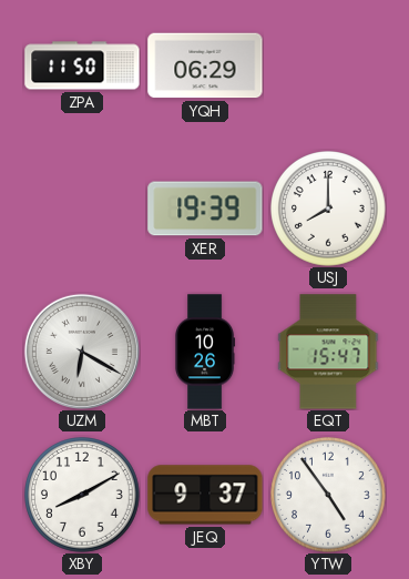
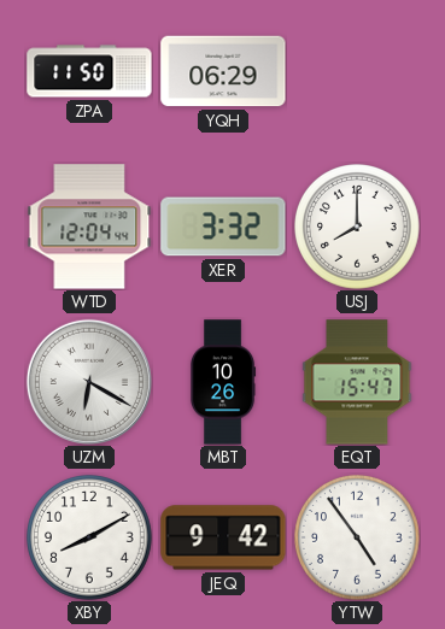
WTD: none -> 12:04
XER: 19:39 -> 3:32
JEQ: 9:37 -> 9:42
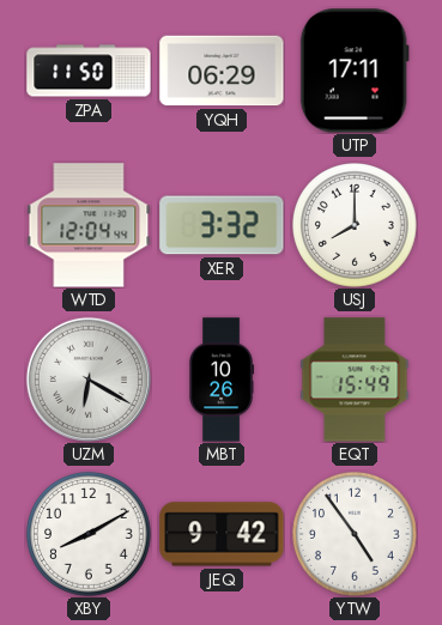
UTP: none -> 17:11
EQT: 15:47 -> 15:49
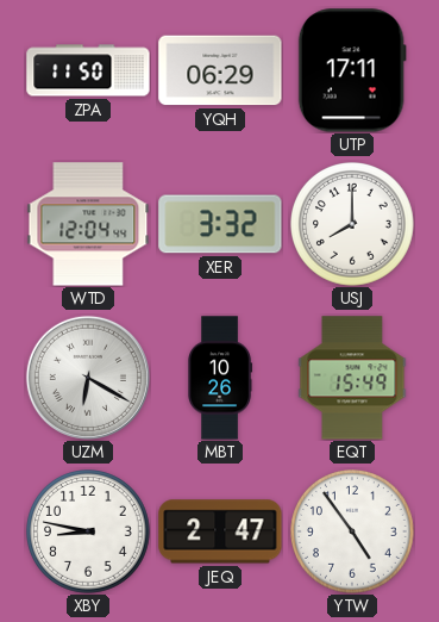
XBY: 8:10 -> 8:47
JEQ: 9:42 -> 2:47
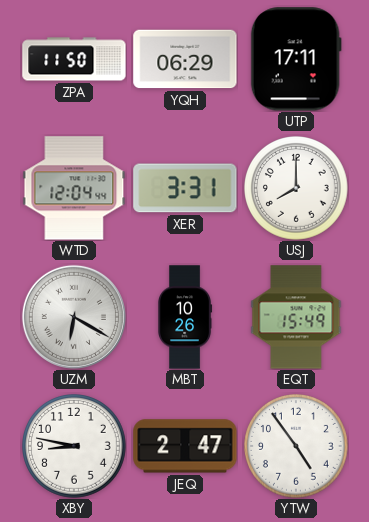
XER: 3:32 -> 3:31
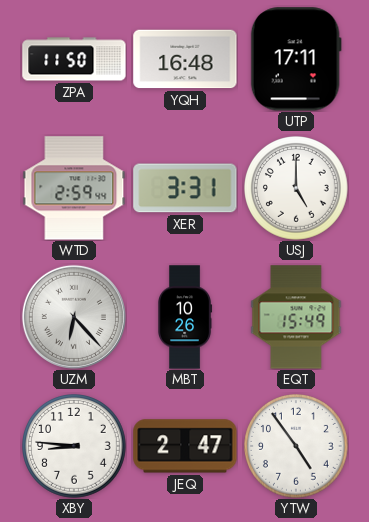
YQH: 06:29 -> 16:48
WTD: 12:04 -> 2:59
USJ: 8:00 -> 5:00
UZM: 6:20 -> 6:23
XBY: 8:47 -> 8:46
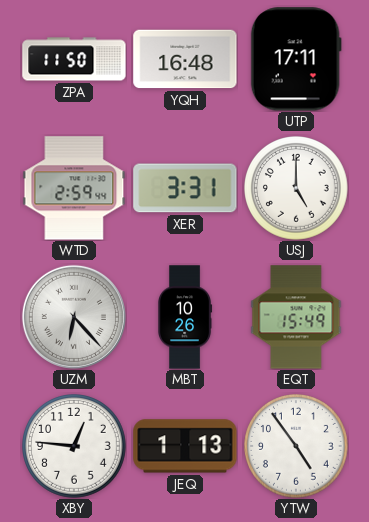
XBY: 8:46 -> 12:46
JEQ: 2:47 -> 1:13
